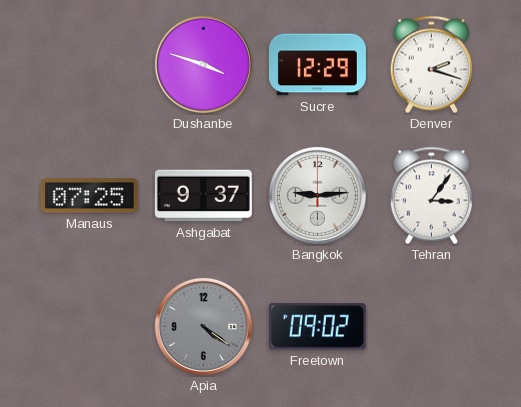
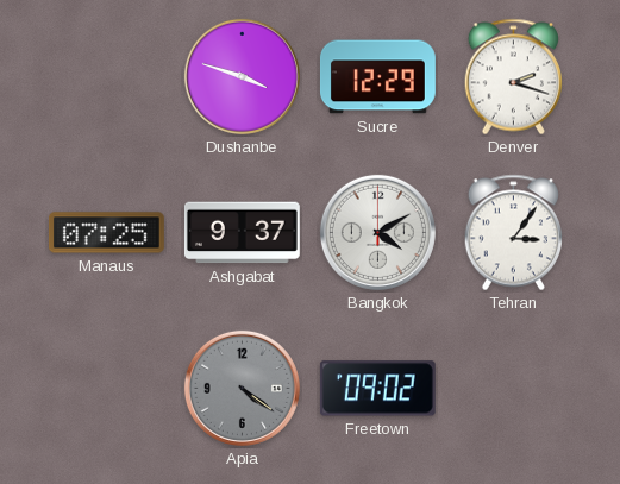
Bangkok: 9:14 -> 4:10
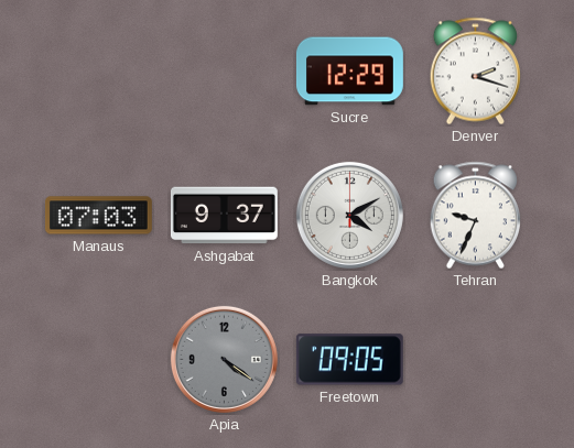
Dushanbe: 3:48 -> none
Manaus: 07:25 -> 07:03
Tehran: 3:06 -> 9:34
Freetown: 09:02 -> 09:05
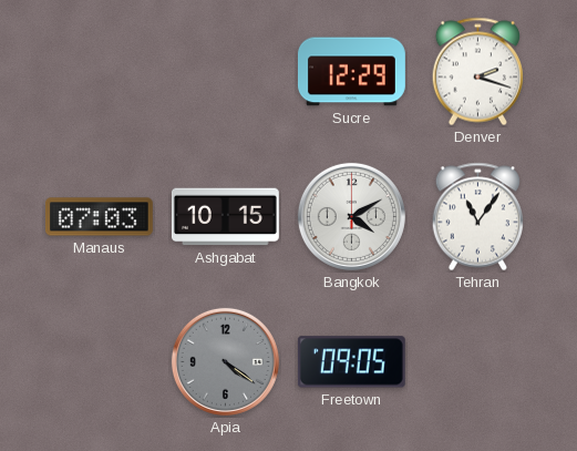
Ashgabat: 9:37 -> 10:15
Tehran: 9:34 -> 11:06
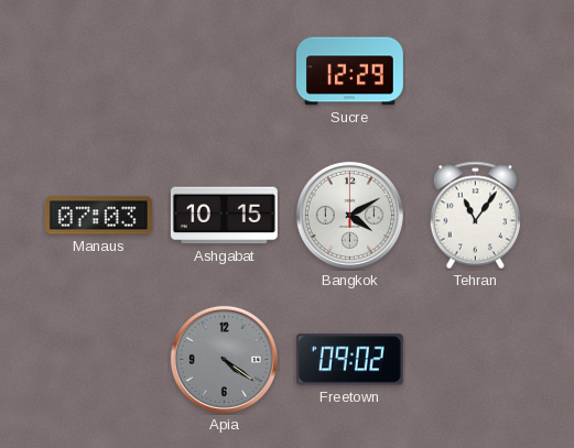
Denver: 2:18 -> none
Freetown: 09:05 -> 09:02
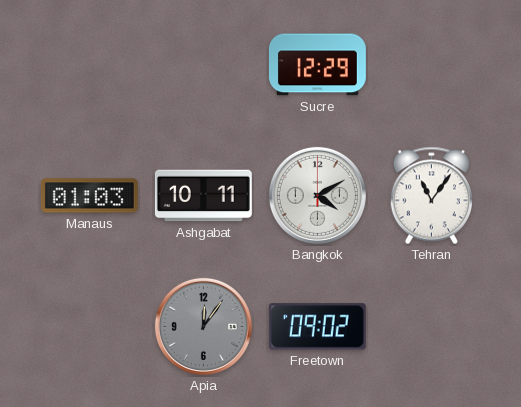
Manaus: 07:03 -> 01:03
Ashgabat: 10:15 -> 10:11
Apia: 4:21 -> 12:06
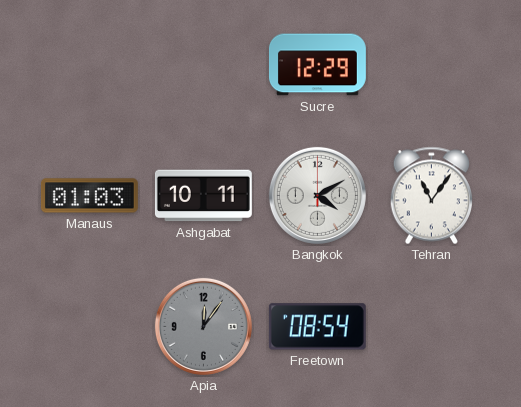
Freetown: 09:02 -> 08:54
